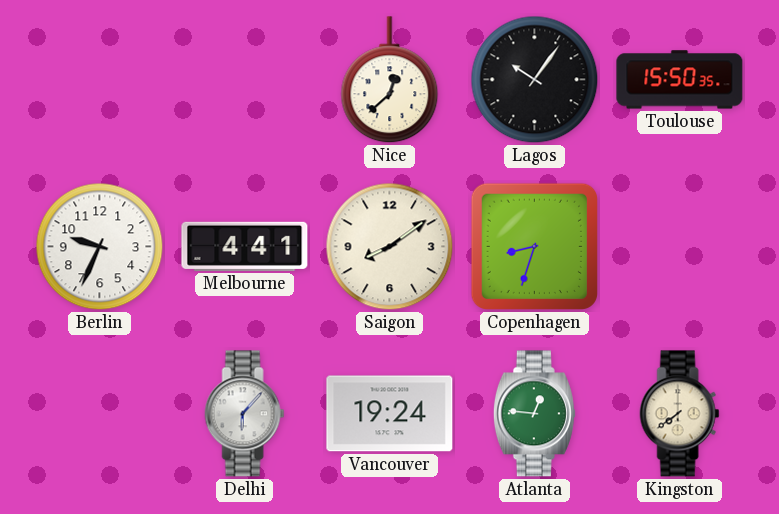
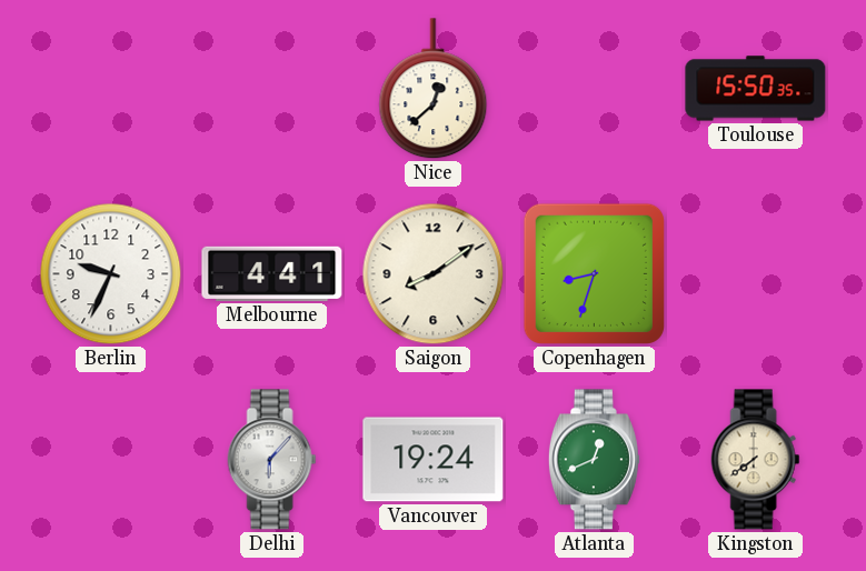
Lagos: 10:06 -> none
Atlanta: 12:46 -> 12:41
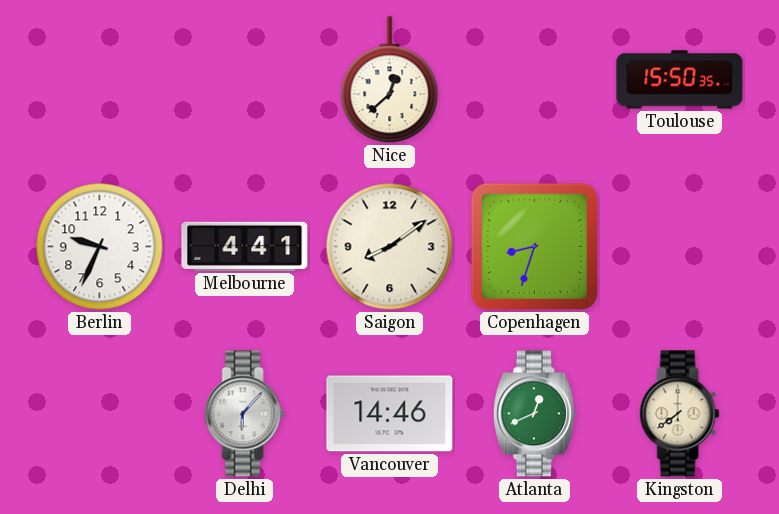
Vancouver: 19:24 -> 14:46
